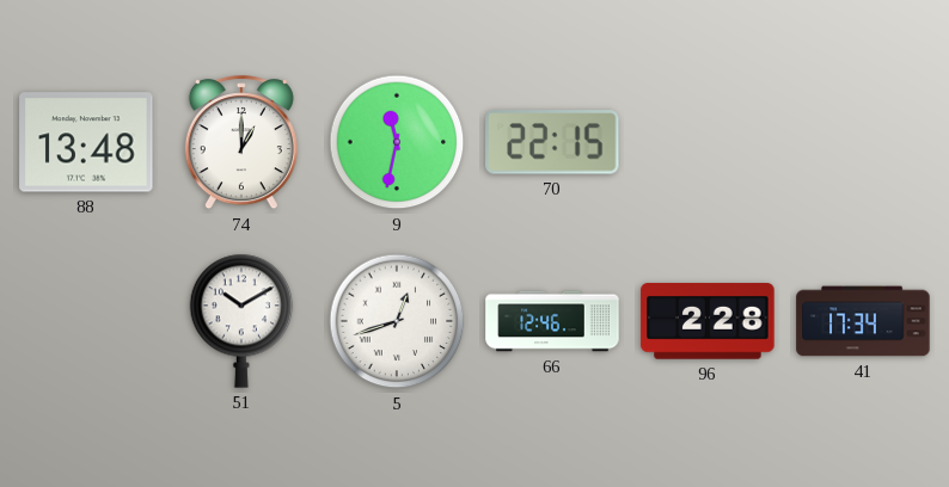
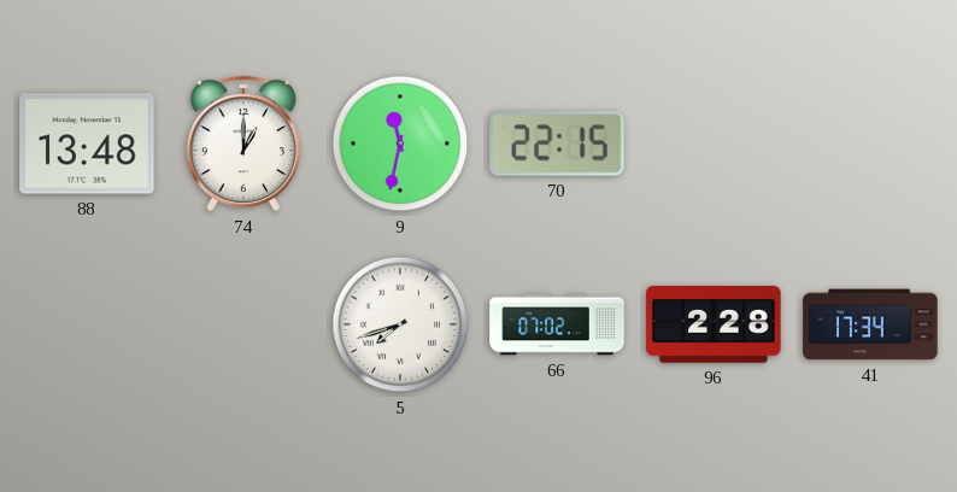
51: 10:10 -> none
5: 12:42 -> 7:42
66: 12:46 -> 07:02
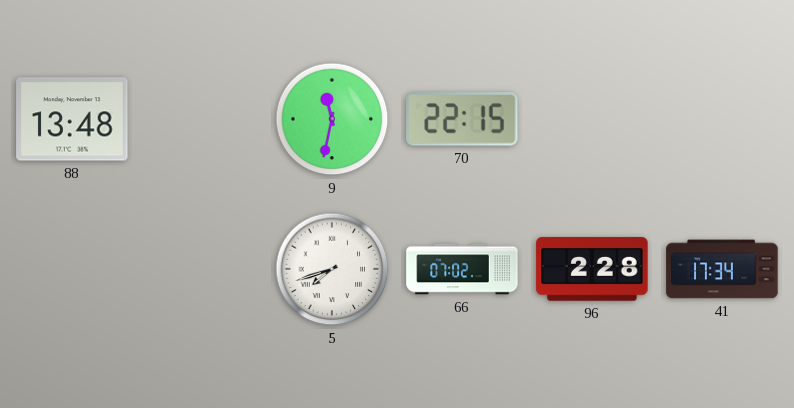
74: 1:00 -> none
